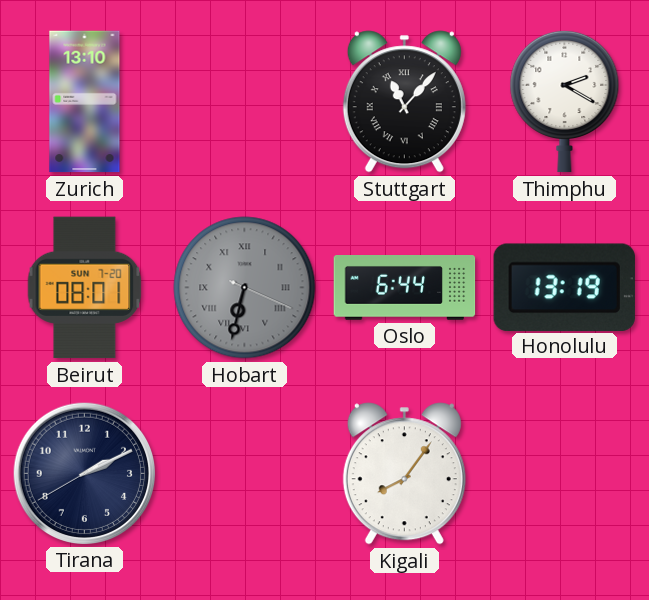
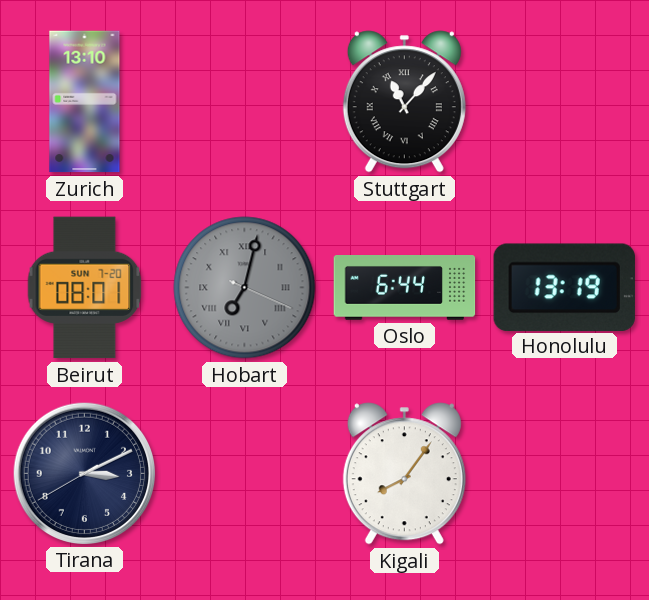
Thimphu: 2:20 -> none
Hobart: 6:32 -> 7:02
Tirana: 2:10 -> 3:10
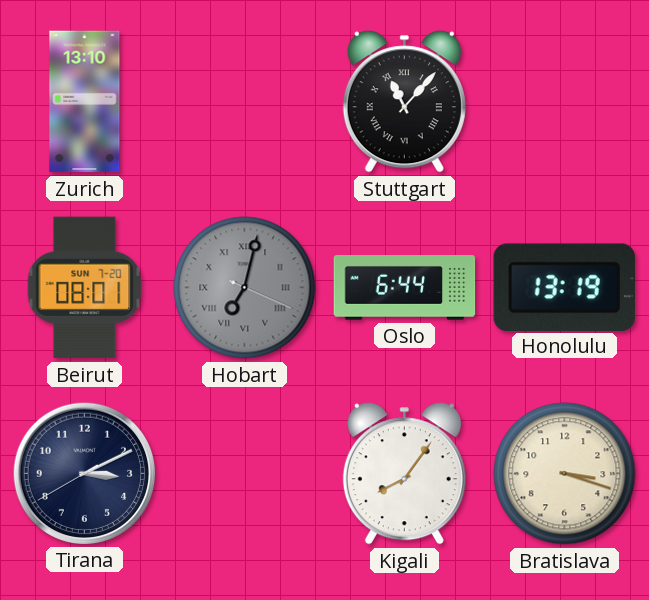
Bratislava: none -> 3:18
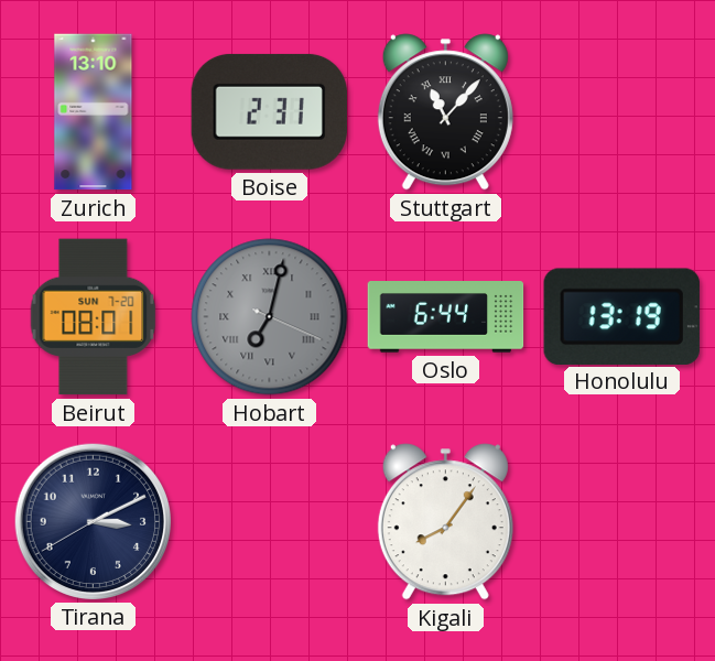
Boise: none -> 2:31
Bratislava: 3:18 -> none
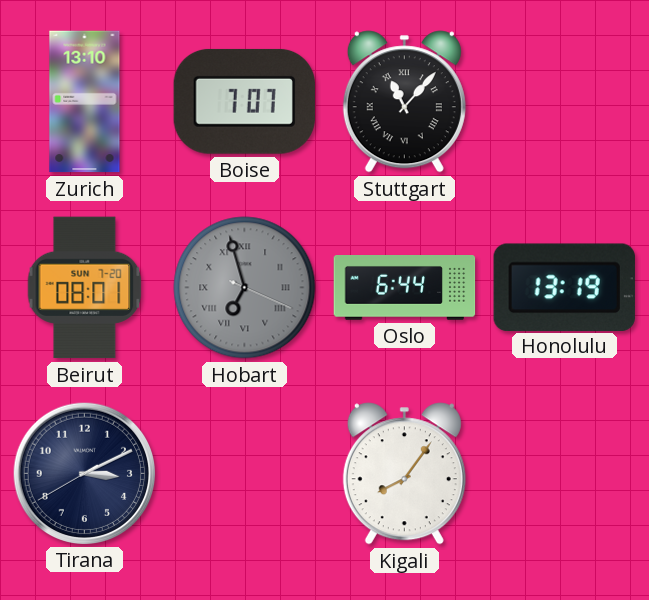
Boise: 2:31 -> 7:07
Hobart: 7:02 -> 6:57
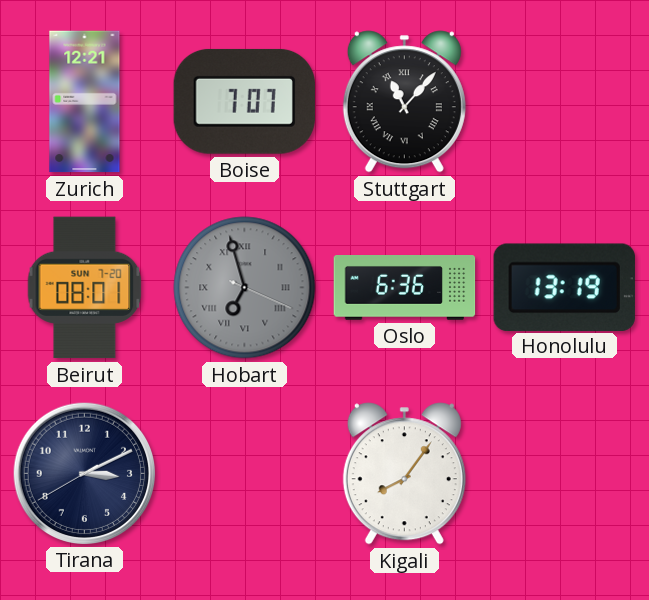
Zurich: 13:10 -> 12:21
Oslo: 6:44 -> 6:36
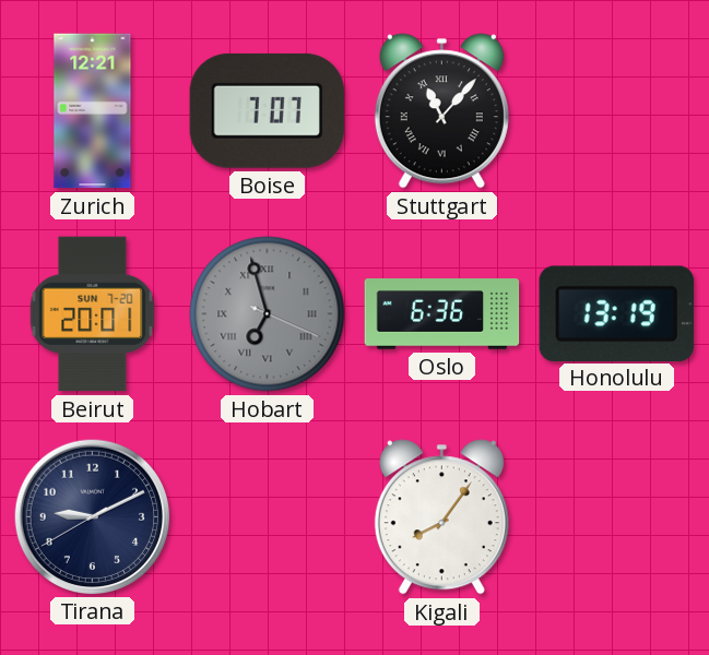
Beirut: 08:01 -> 20:01
Tirana: 3:10 -> 9:10
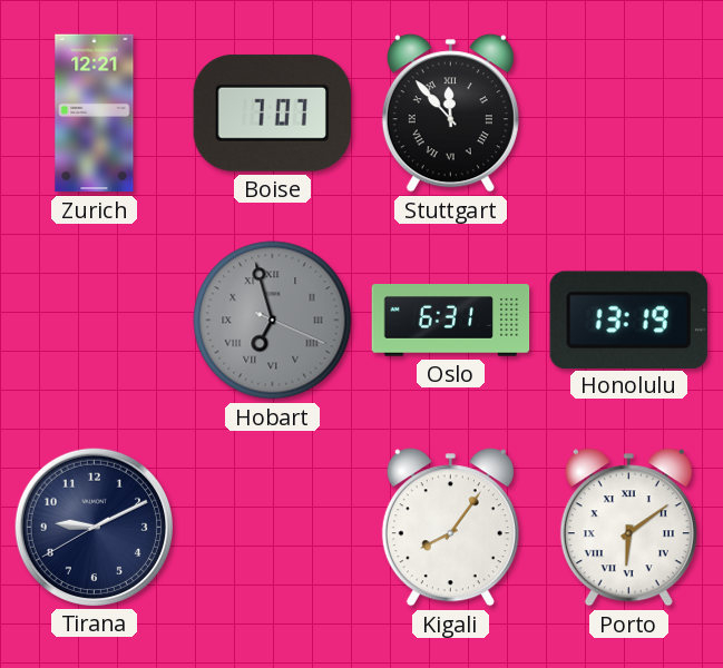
Stuttgart: 11:07 -> 11:53
Beirut: 20:01 -> none
Oslo: 6:36 -> 6:31
Porto: none -> 6:09
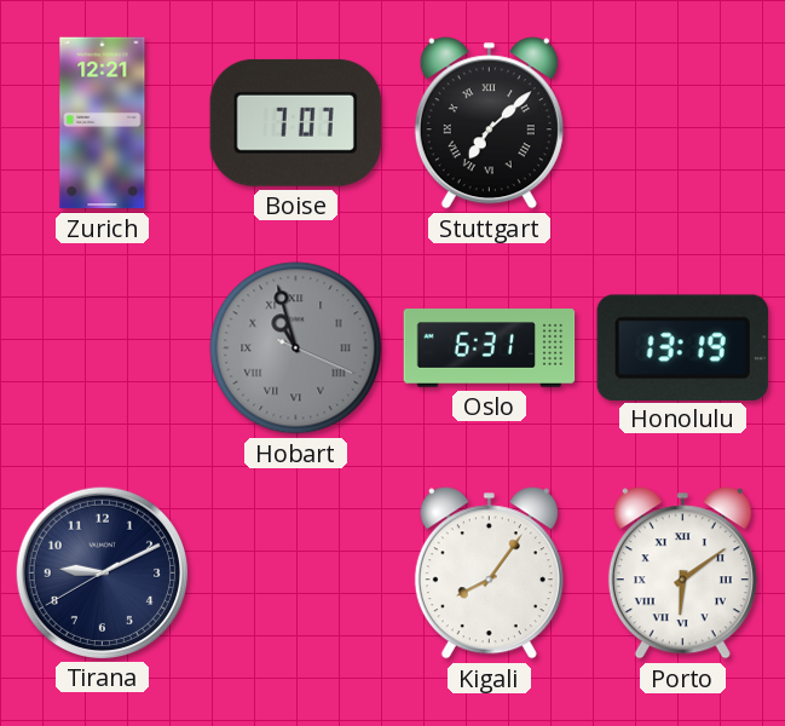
Stuttgart: 11:53 -> 7:08
Hobart: 6:57 -> 10:57
